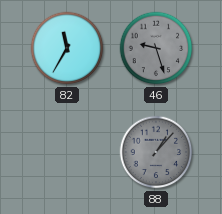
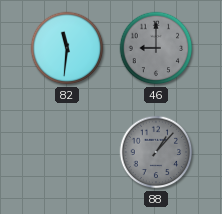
82: 11:35 -> 11:31
46: 9:27 -> 9:00
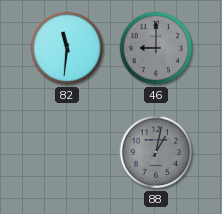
88: 1:07 -> 1:02
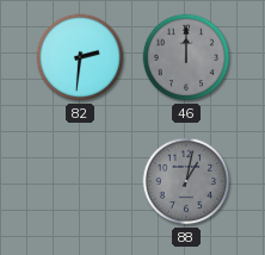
82: 11:31 -> 2:31
46: 9:00 -> 12:00
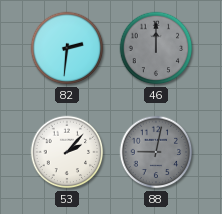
53: none -> 2:07
88: 1:02 -> 9:02
